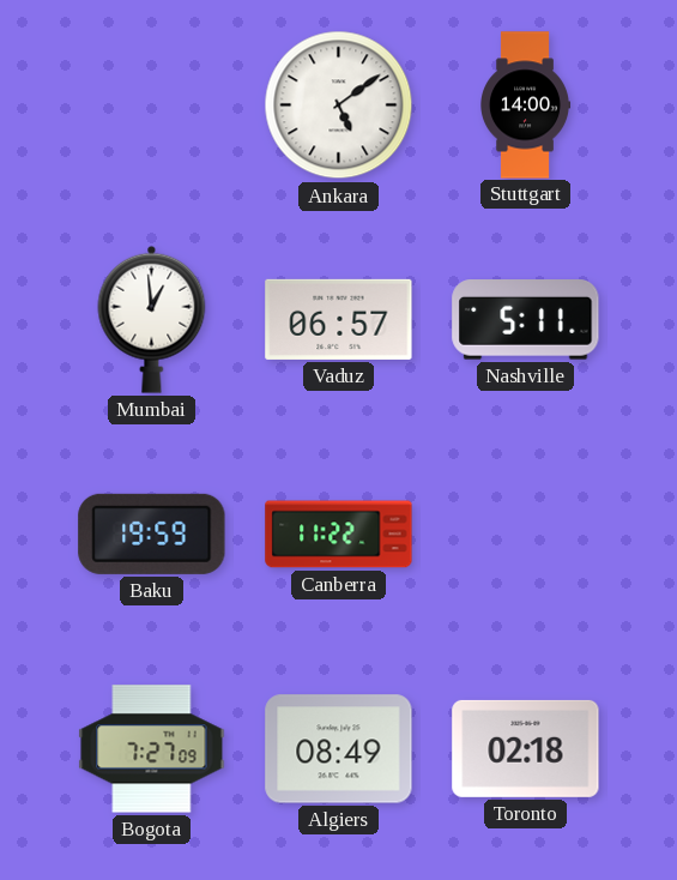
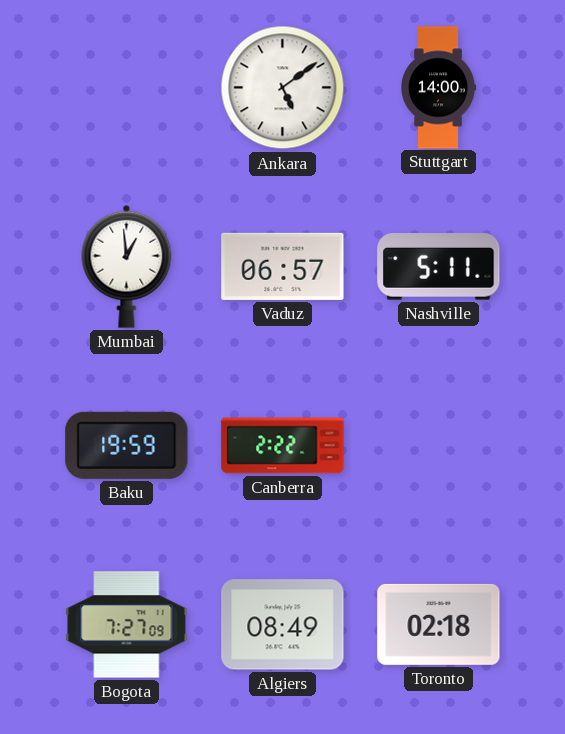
Canberra: 11:22 -> 2:22
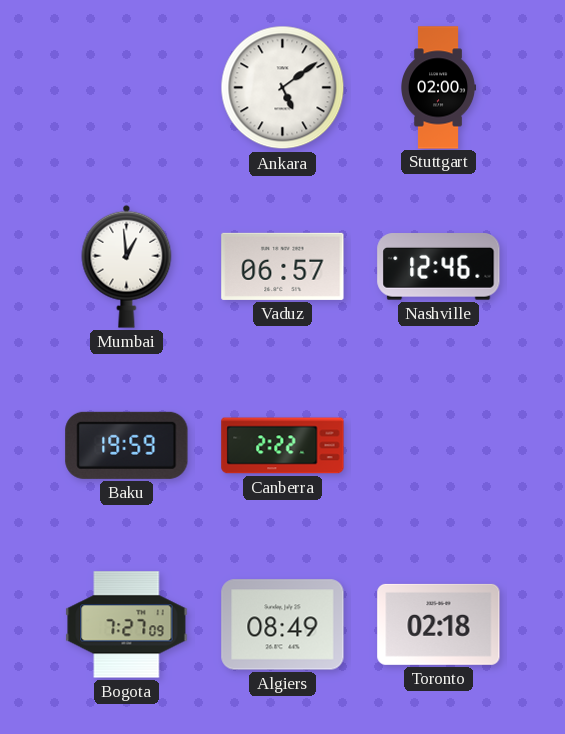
Stuttgart: 14:00 -> 02:00
Nashville: 5:11 -> 12:46
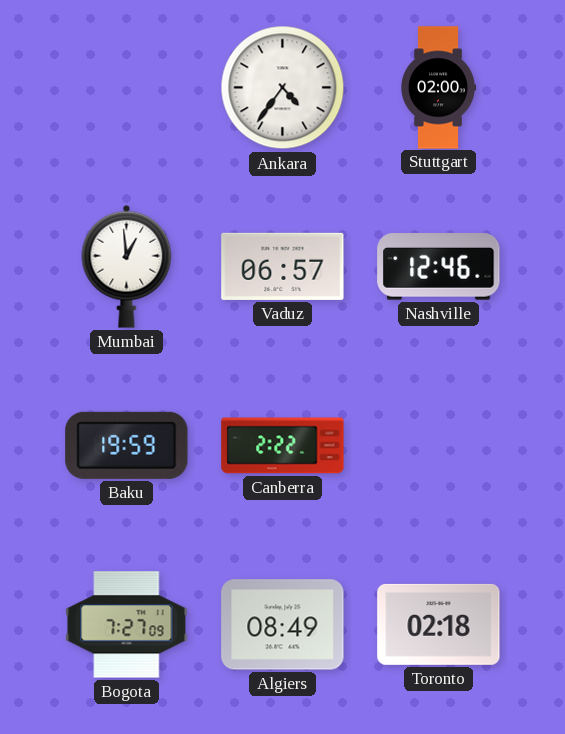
Ankara: 5:09 -> 4:36
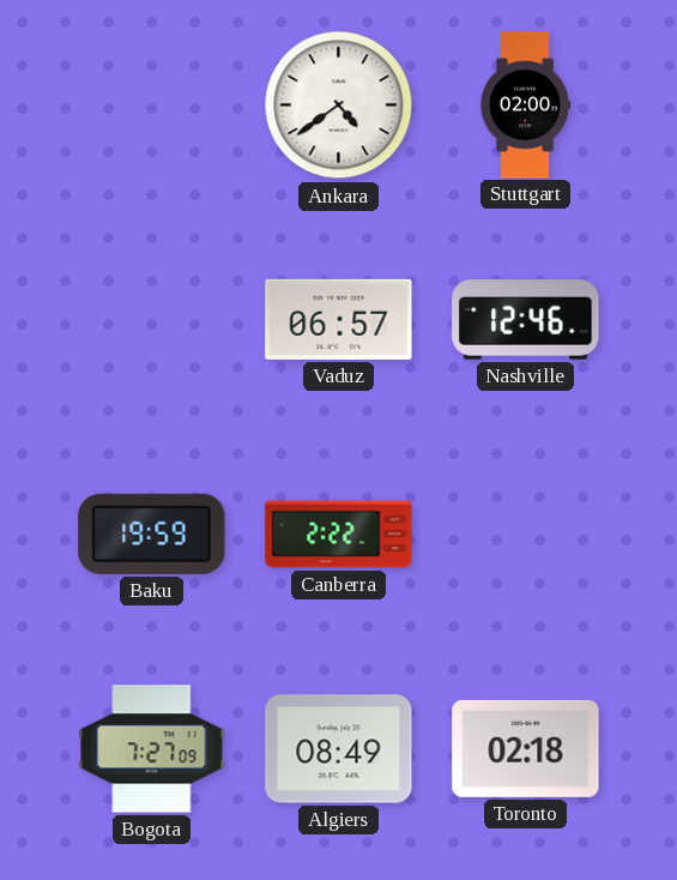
Ankara: 4:36 -> 4:39
Mumbai: 12:59 -> none
